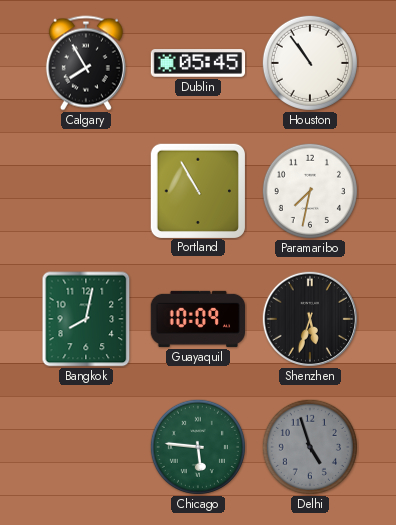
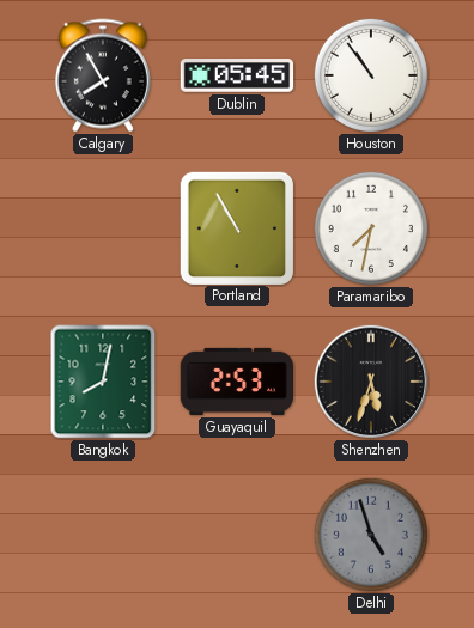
Guayaquil: 10:09 -> 2:53
Chicago: 5:46 -> none
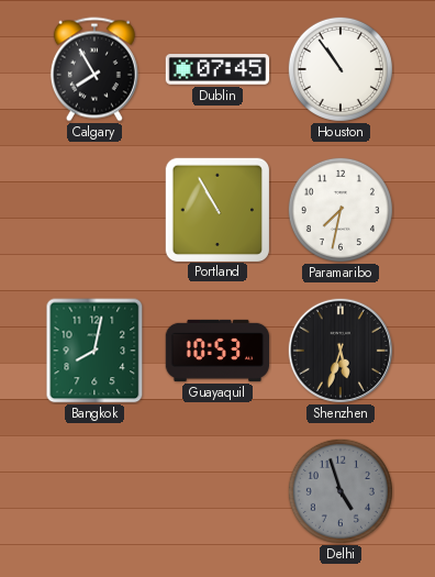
Dublin: 05:45 -> 07:45
Guayaquil: 2:53 -> 10:53
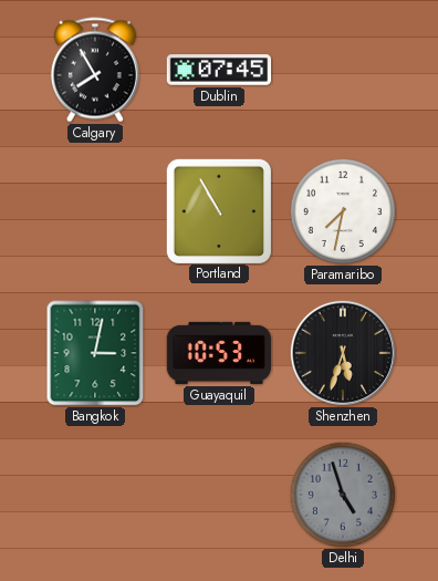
Houston: 10:54 -> none
Bangkok: 8:02 -> 3:02
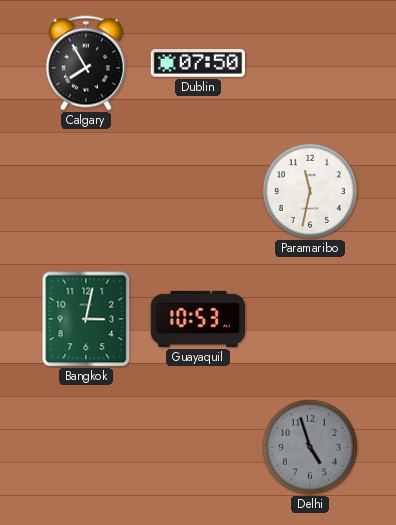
Dublin: 07:45 -> 07:50
Portland: 10:55 -> none
Paramaribo: 7:32 -> 11:32
Shenzhen: 5:33 -> none
